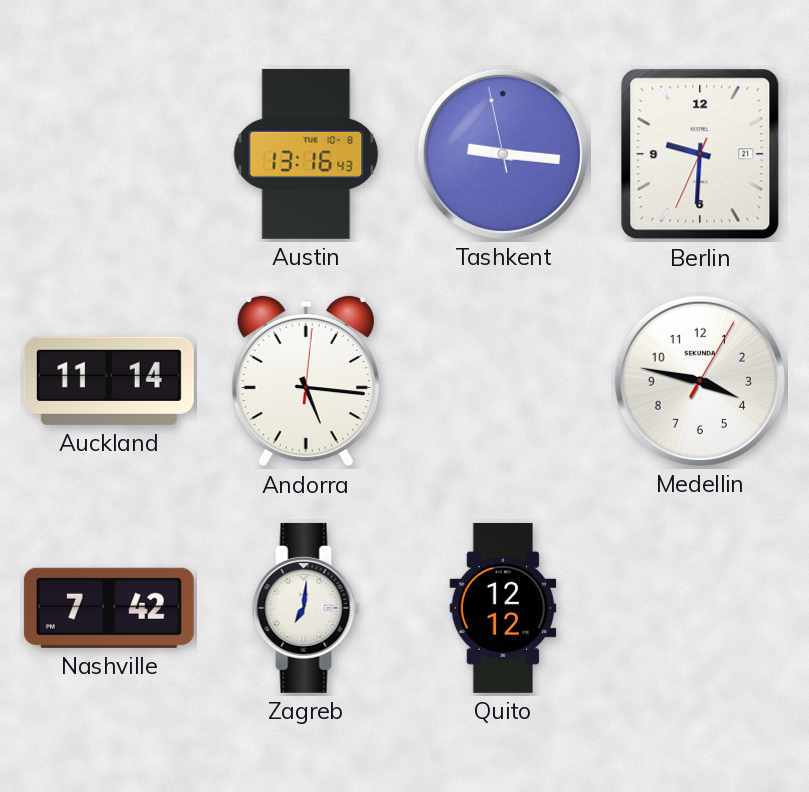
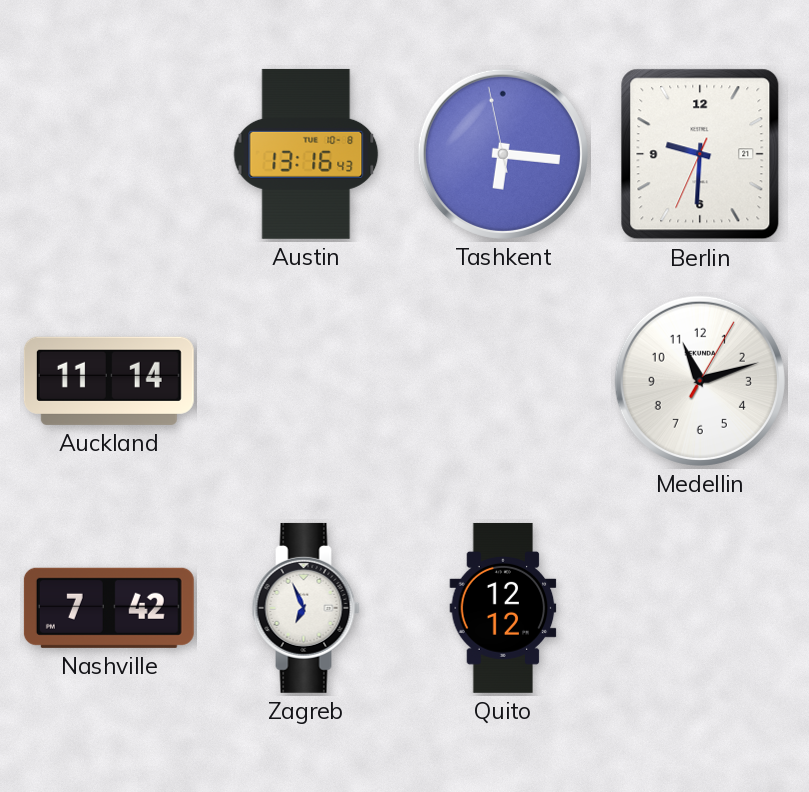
Tashkent: 9:15 -> 6:15
Andorra: 5:16 -> none
Medellin: 3:47 -> 11:12
Zagreb: 7:01 -> 6:56
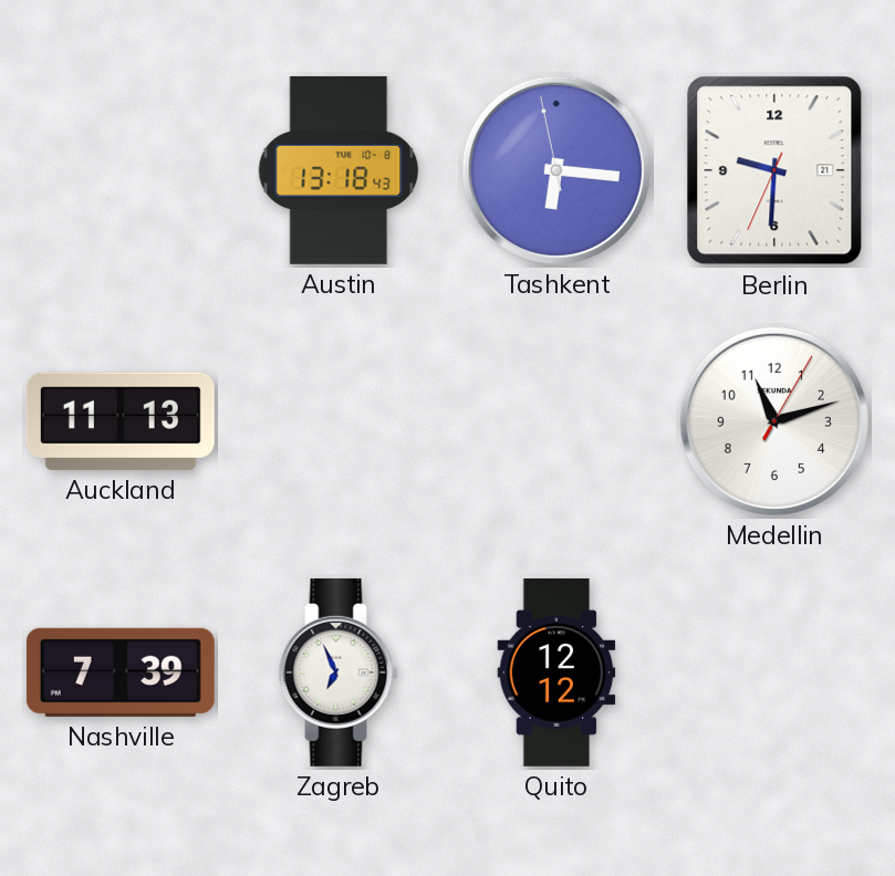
Austin: 13:16 -> 13:18
Auckland: 11:14 -> 11:13
Nashville: 7:42 -> 7:39
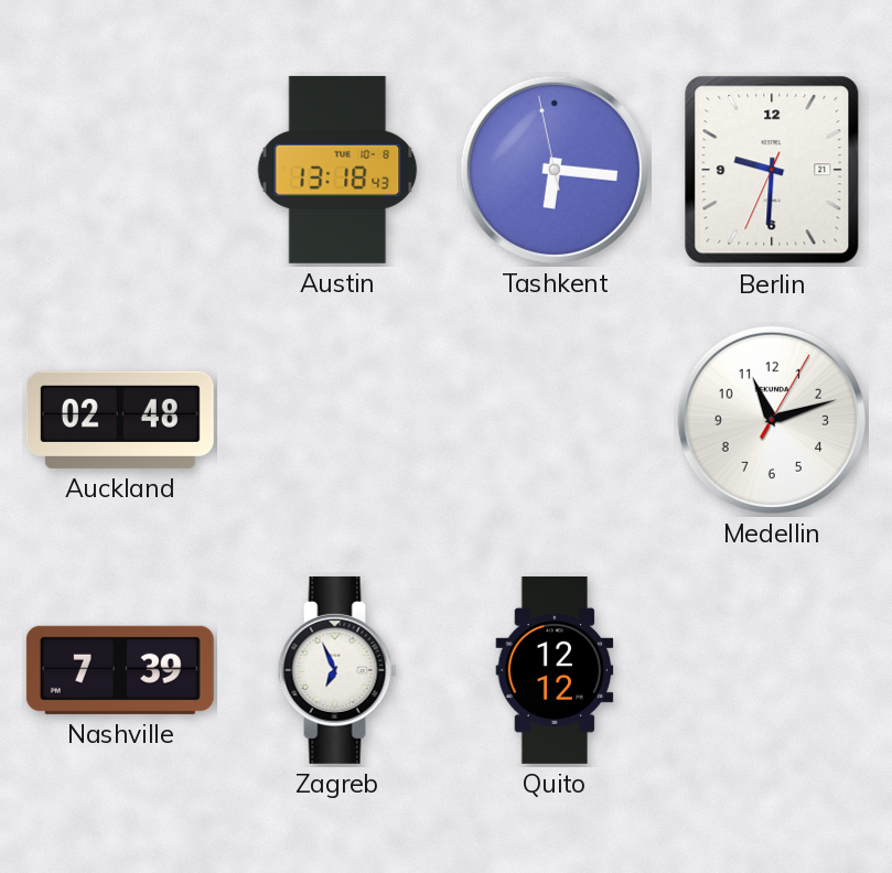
Auckland: 11:13 -> 02:48
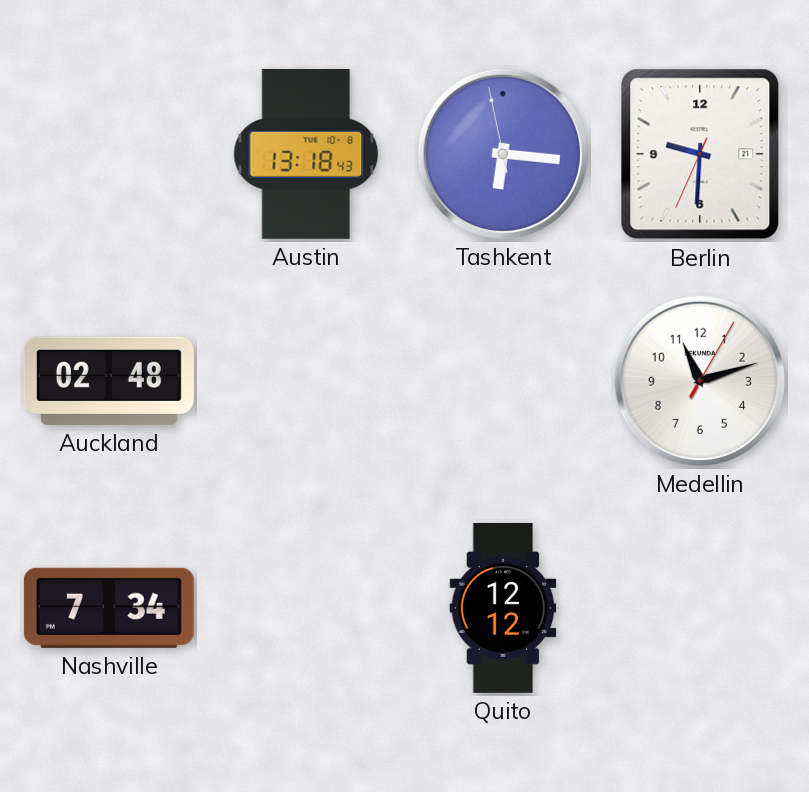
Nashville: 7:39 -> 7:34
Zagreb: 6:56 -> none
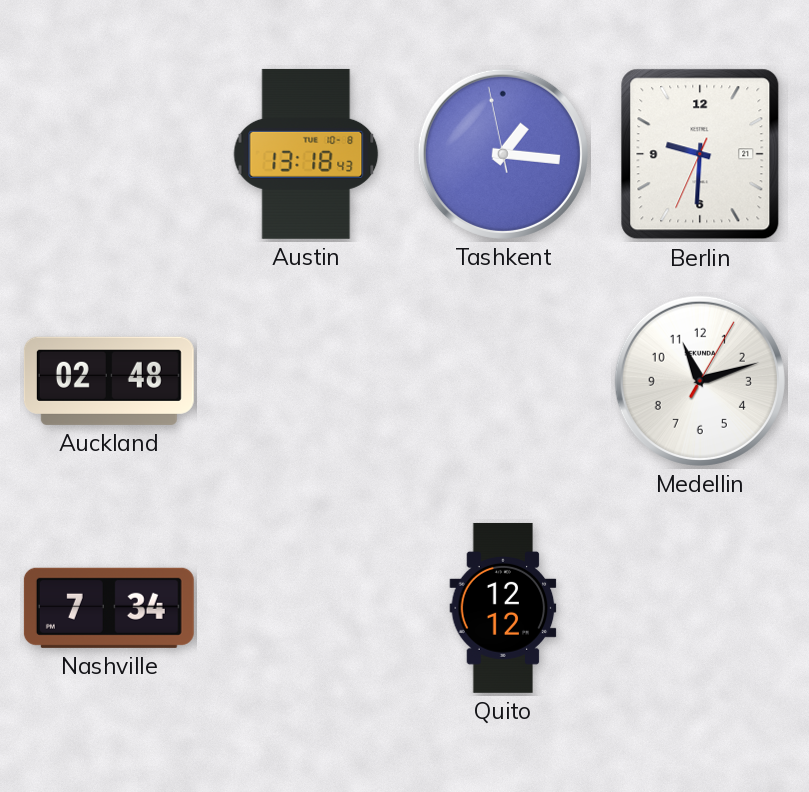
Tashkent: 6:15 -> 1:15
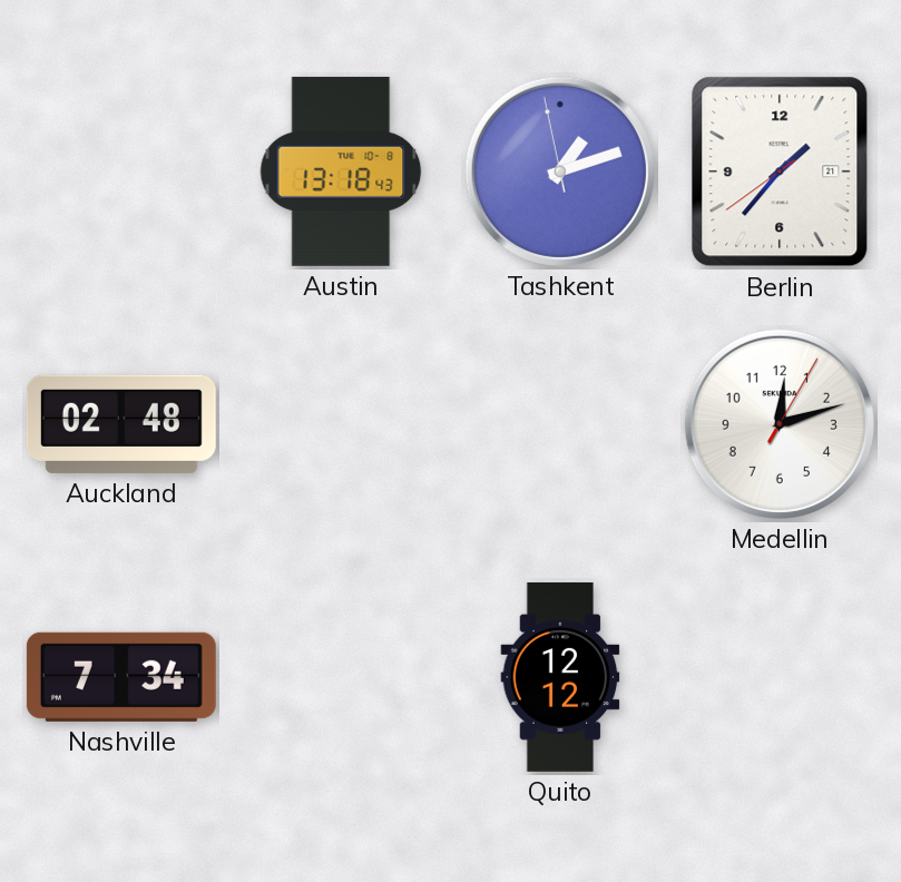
Tashkent: 1:15 -> 1:11
Berlin: 9:30 -> 1:36
Medellin: 11:12 -> 12:12
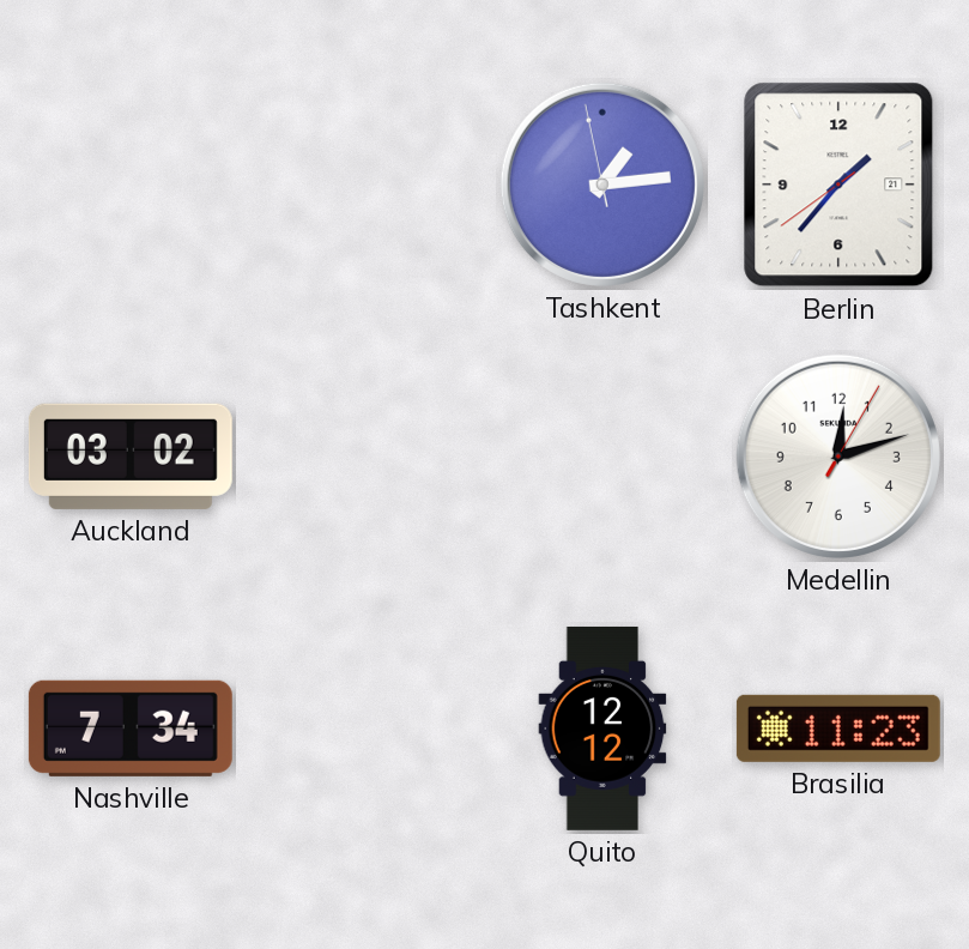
Austin: 13:18 -> none
Tashkent: 1:11 -> 1:13
Auckland: 02:48 -> 03:02
Brasilia: none -> 11:23
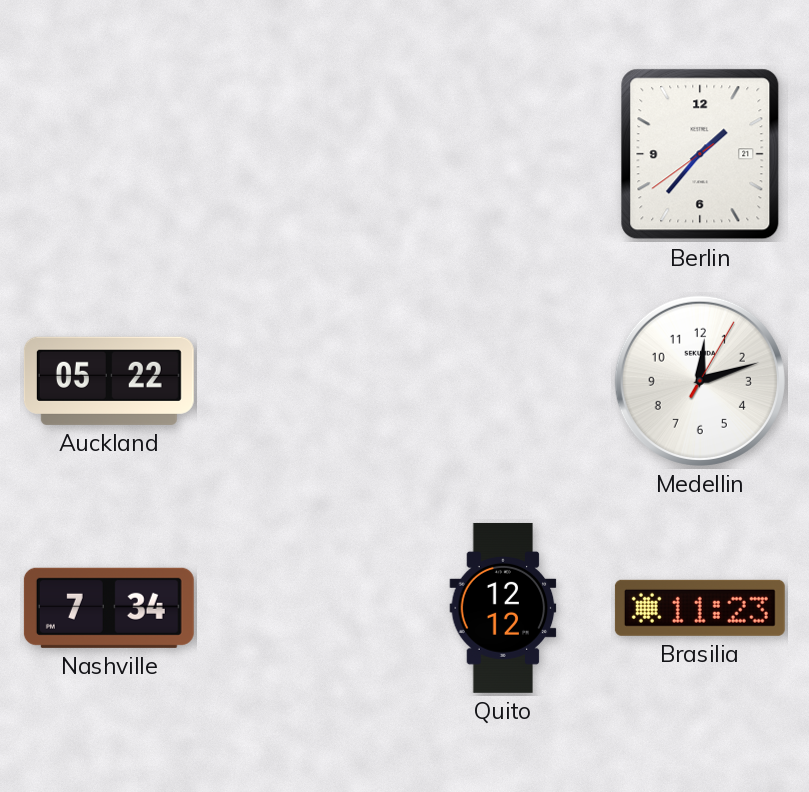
Tashkent: 1:13 -> none
Auckland: 03:02 -> 05:22
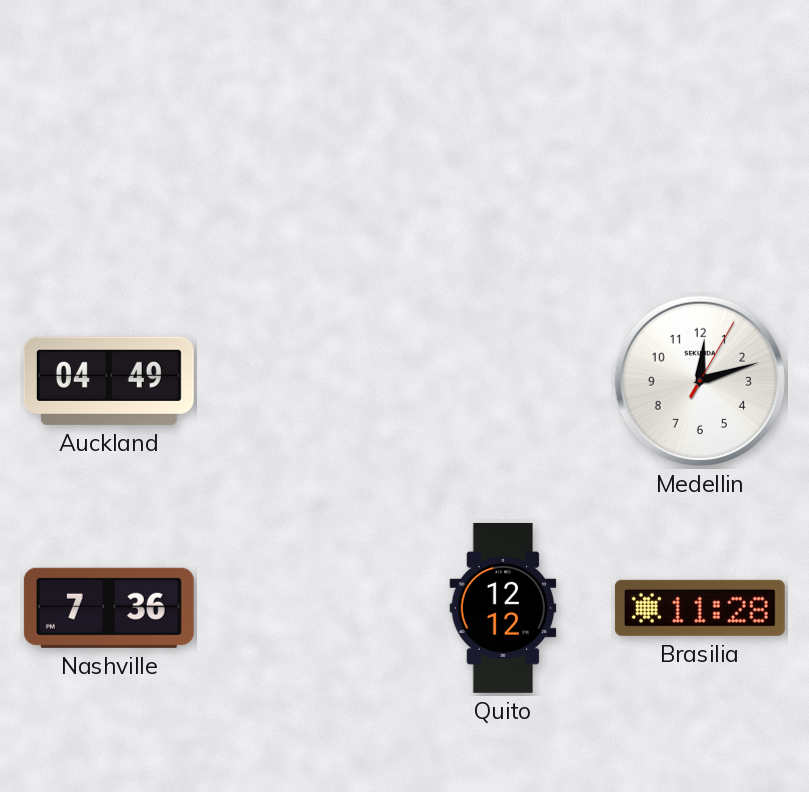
Berlin: 1:36 -> none
Auckland: 05:22 -> 04:49
Nashville: 7:34 -> 7:36
Brasilia: 11:23 -> 11:28
